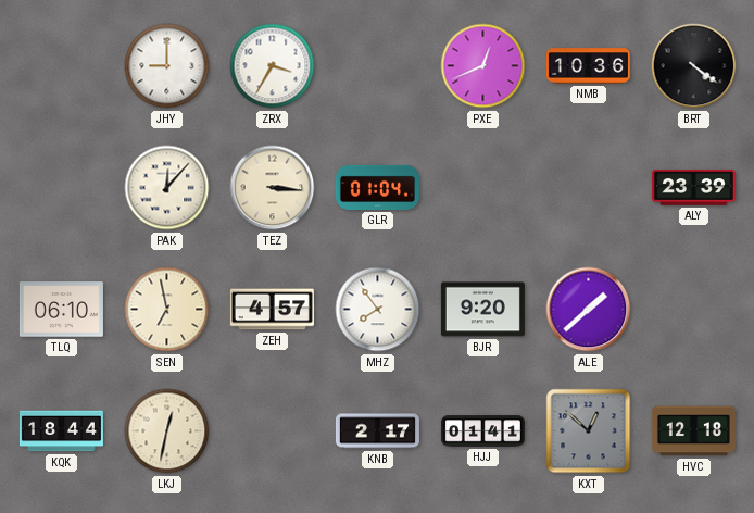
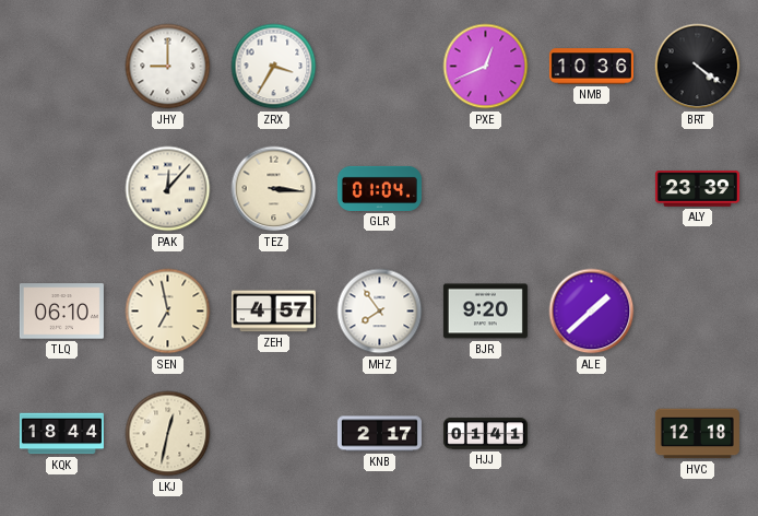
KXT: 12:52 -> none
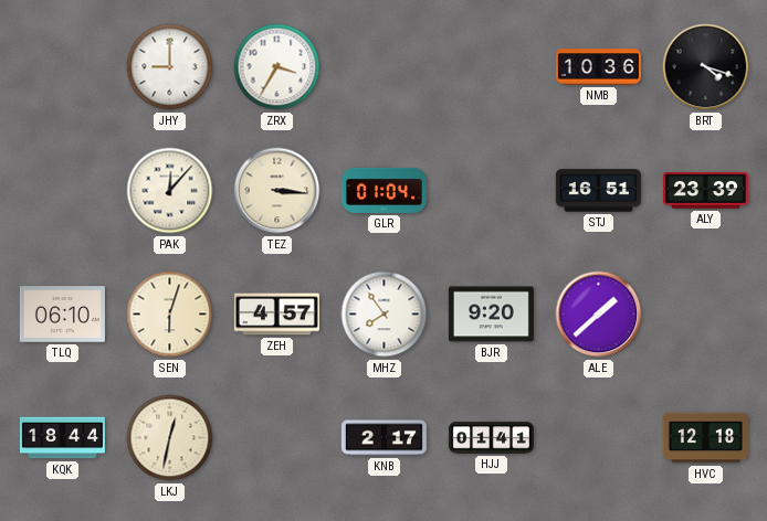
PXE: 12:41 -> none
BRT: 4:21 -> 4:18
STJ: none -> 16:51
SEN: 6:58 -> 6:03
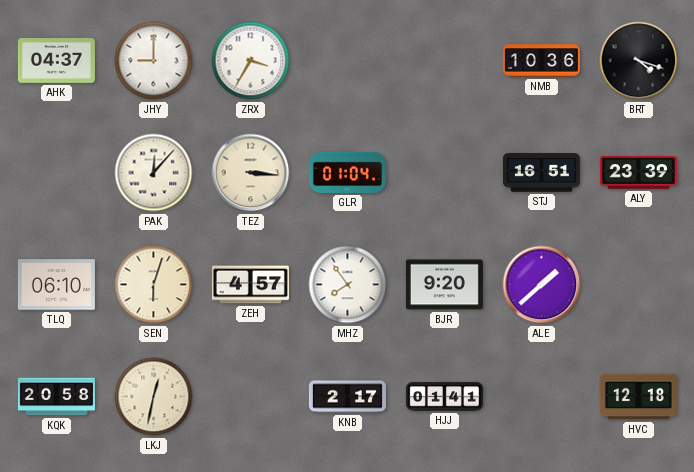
AHK: none -> 04:37
KQK: 18:44 -> 20:58
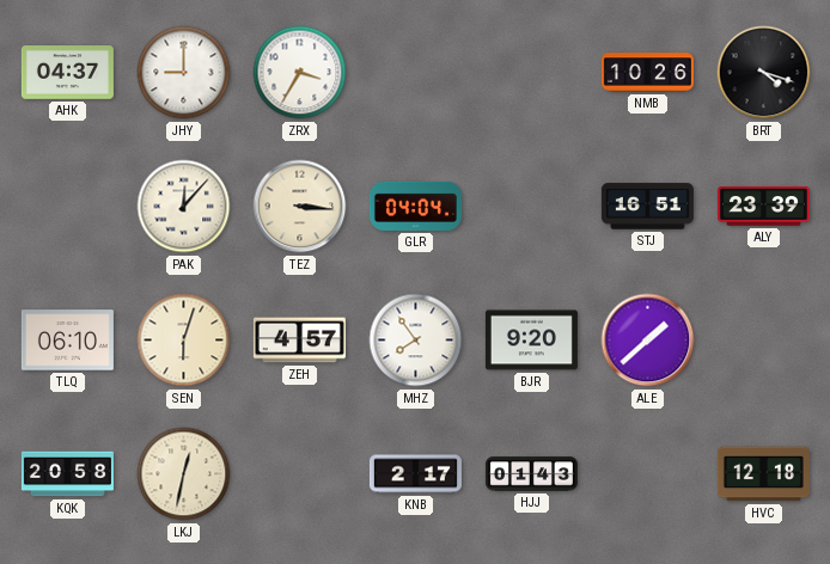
NMB: 10:36 -> 10:26
GLR: 01:04 -> 04:04
HJJ: 01:41 -> 01:43
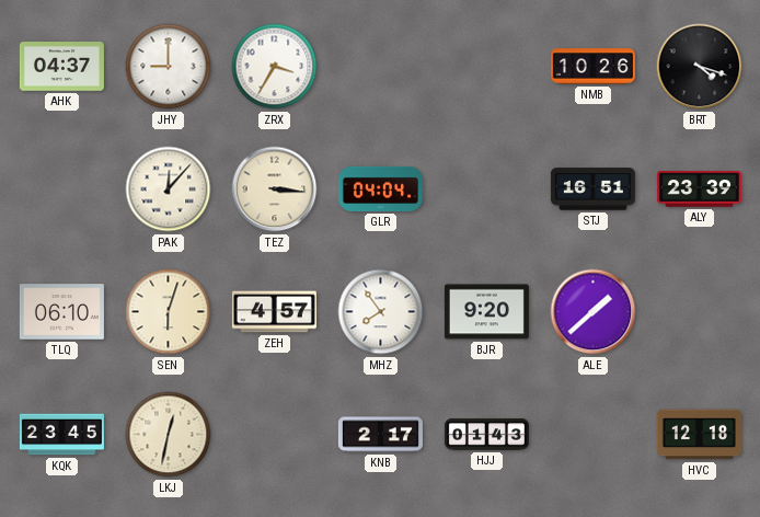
KQK: 20:58 -> 23:45
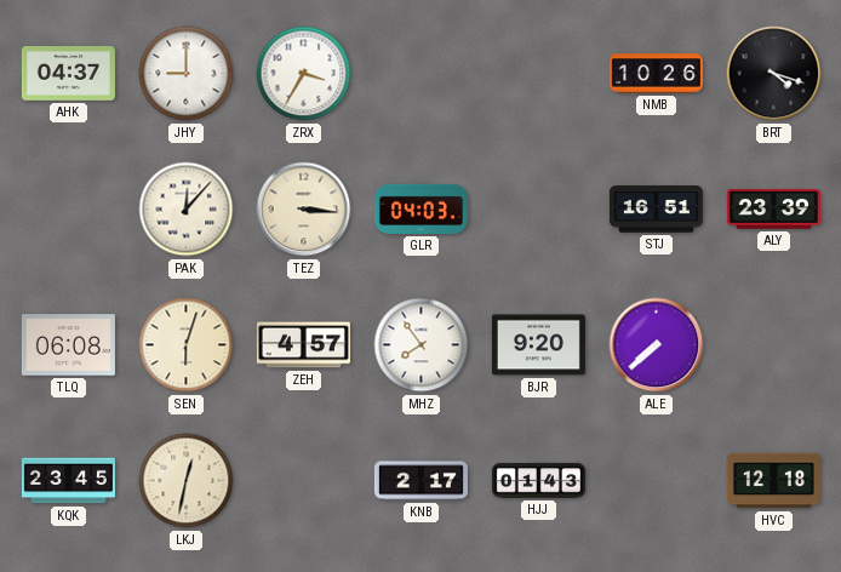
GLR: 04:04 -> 04:03
TLQ: 06:10 -> 06:08
ALE: 1:38 -> 7:38
